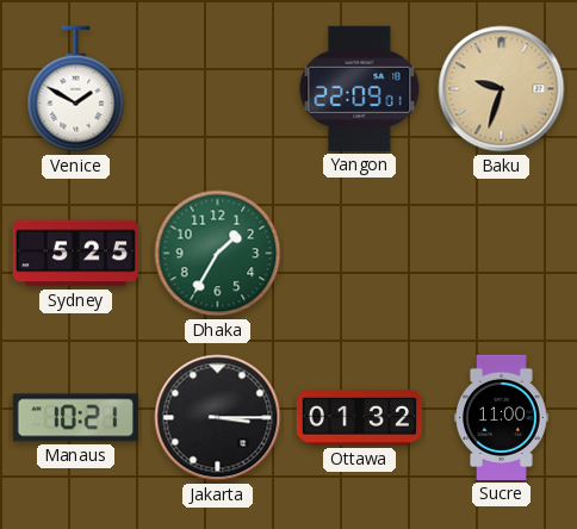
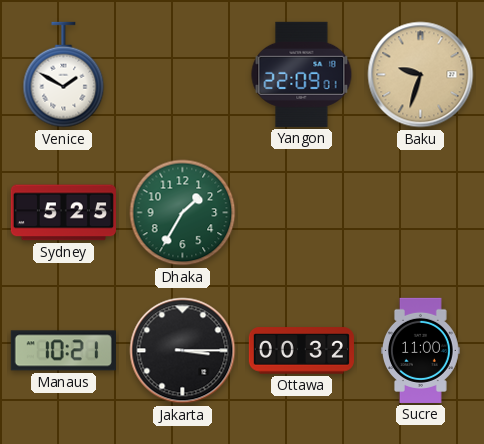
Ottawa: 01:32 -> 00:32
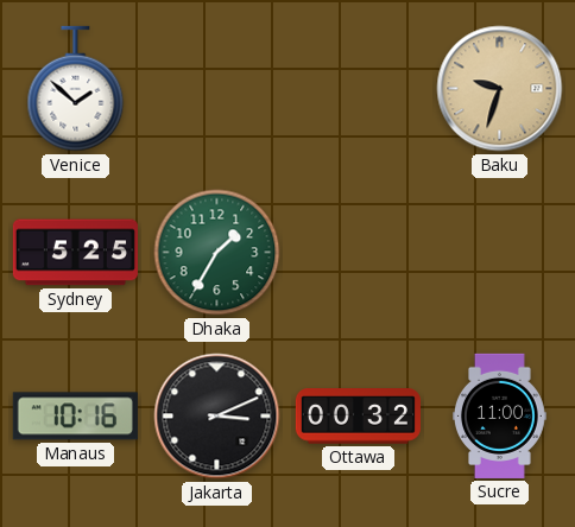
Venice: 1:50 -> 1:52
Yangon: 22:09 -> none
Manaus: 10:21 -> 10:16
Jakarta: 3:15 -> 3:11
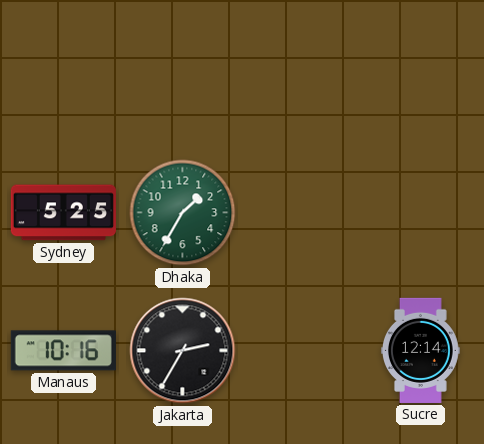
Venice: 1:52 -> none
Baku: 9:33 -> none
Jakarta: 3:11 -> 2:35
Ottawa: 00:32 -> none
Sucre: 11:00 -> 12:14
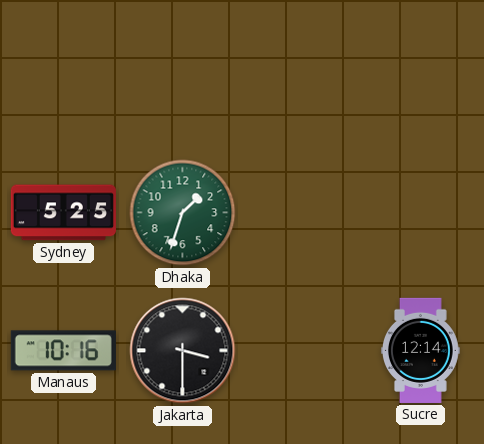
Dhaka: 1:35 -> 1:33
Jakarta: 2:35 -> 3:30
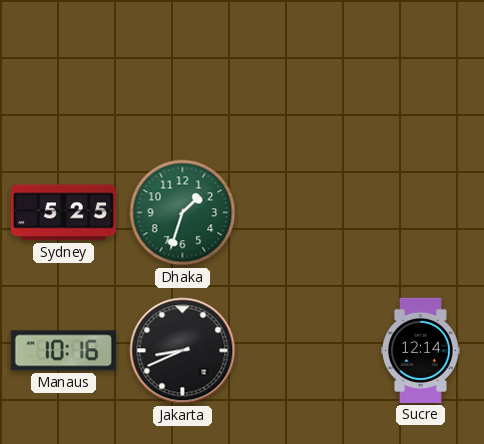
Jakarta: 3:30 -> 8:41
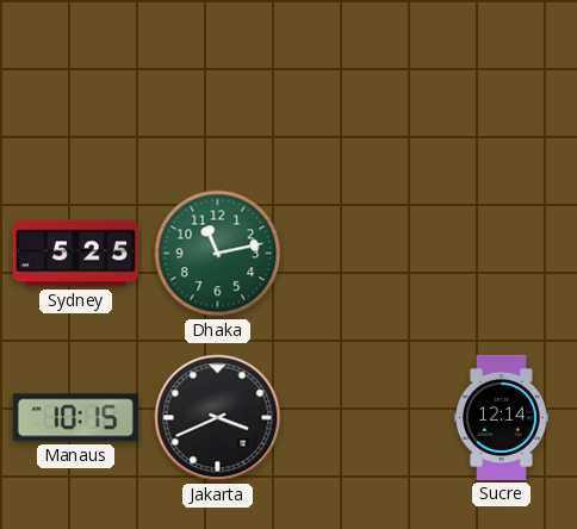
Dhaka: 1:33 -> 11:13
Manaus: 10:16 -> 10:15
Jakarta: 8:41 -> 3:41
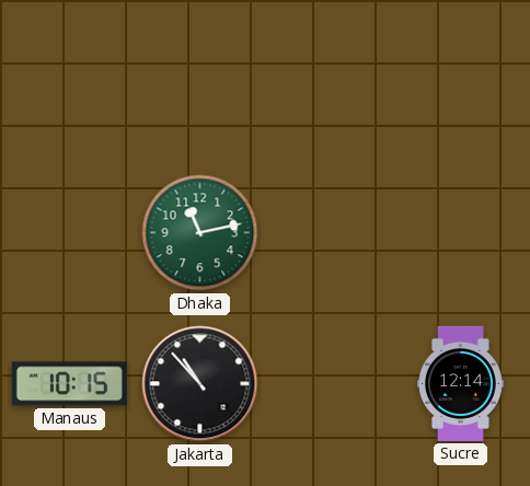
Sydney: 5:25 -> none
Jakarta: 3:41 -> 10:53
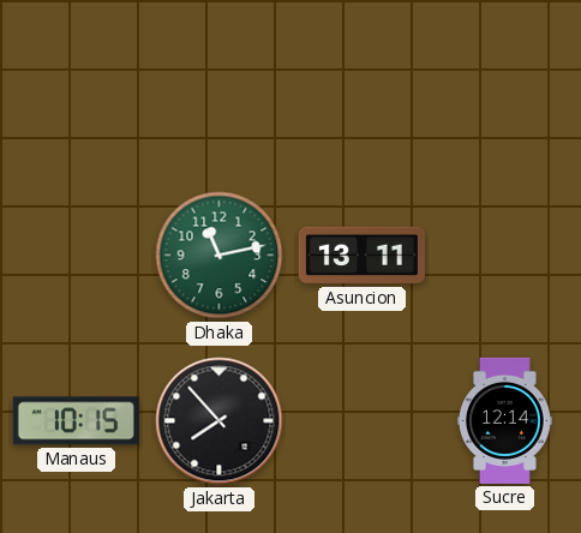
Asuncion: none -> 13:11
Jakarta: 10:53 -> 7:53
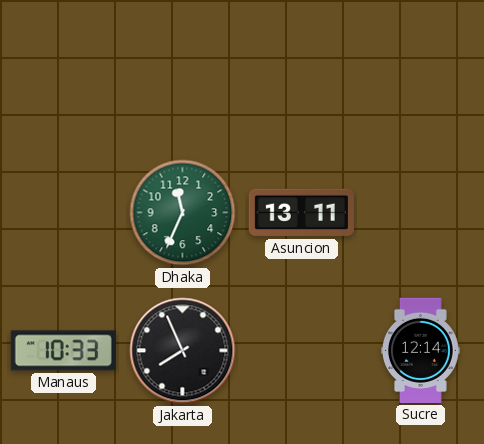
Dhaka: 11:13 -> 11:34
Manaus: 10:15 -> 10:33
Jakarta: 7:53 -> 7:56
